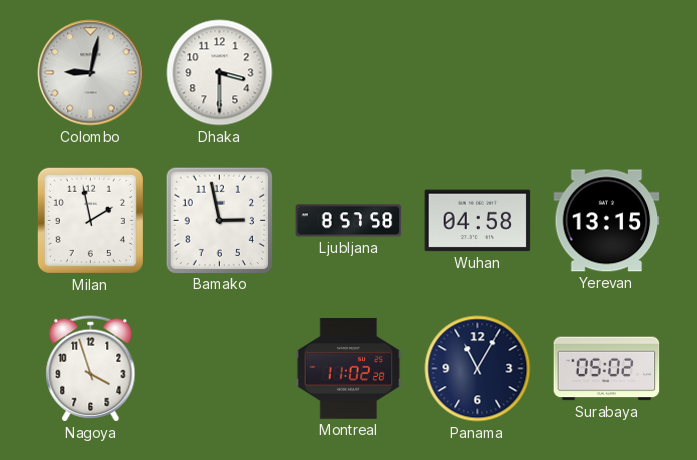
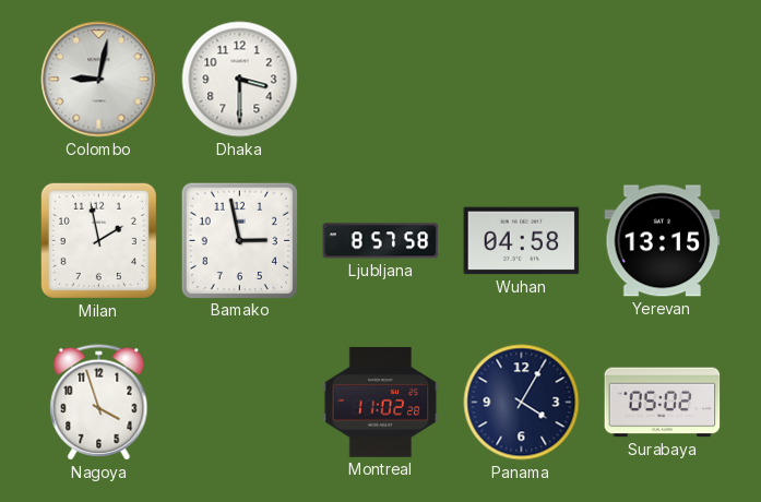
Panama: 11:05 -> 4:05
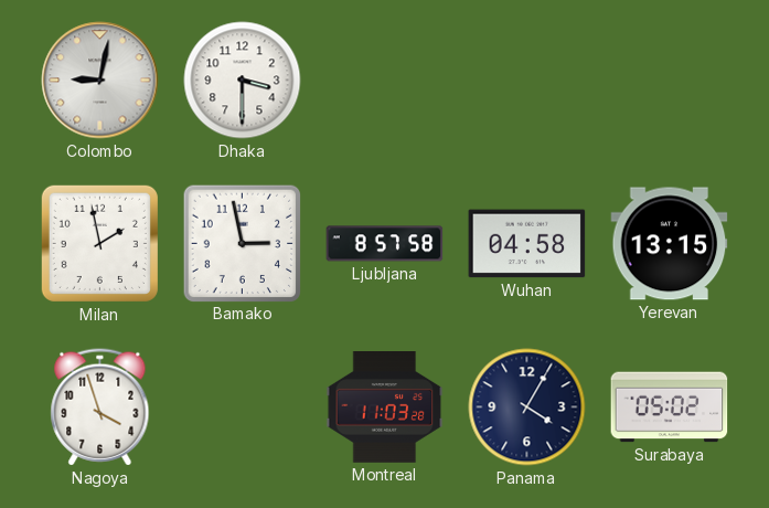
Montreal: 11:02 -> 11:03
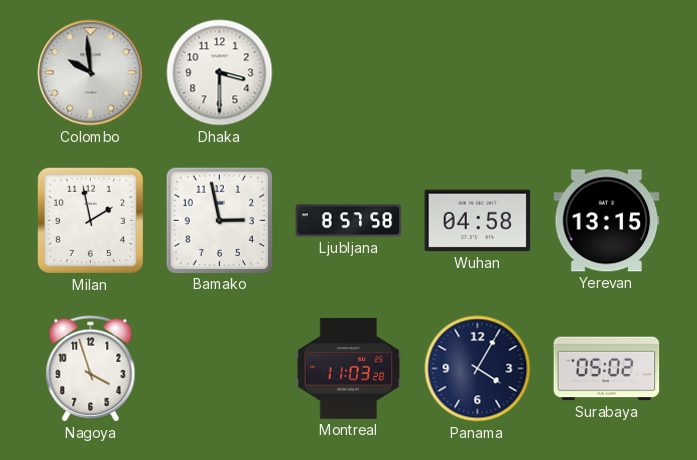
Colombo: 9:02 -> 9:59
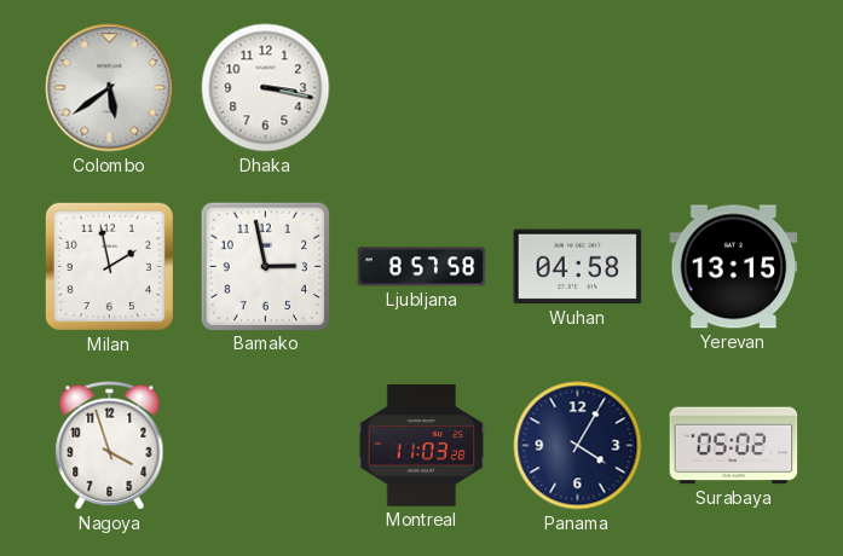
Colombo: 9:59 -> 5:39
Dhaka: 3:30 -> 3:17
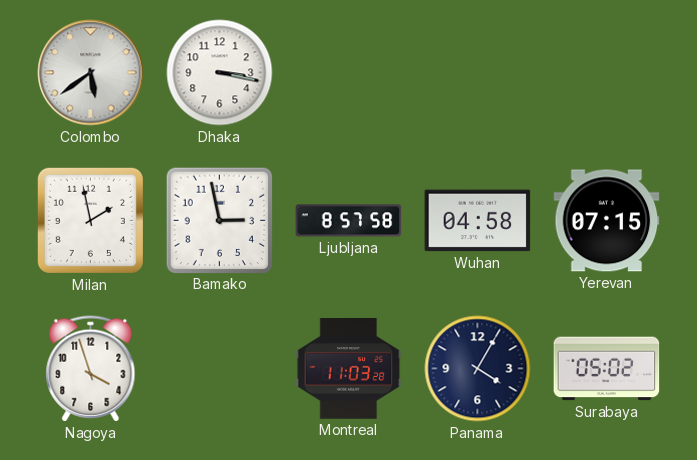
Yerevan: 13:15 -> 07:15
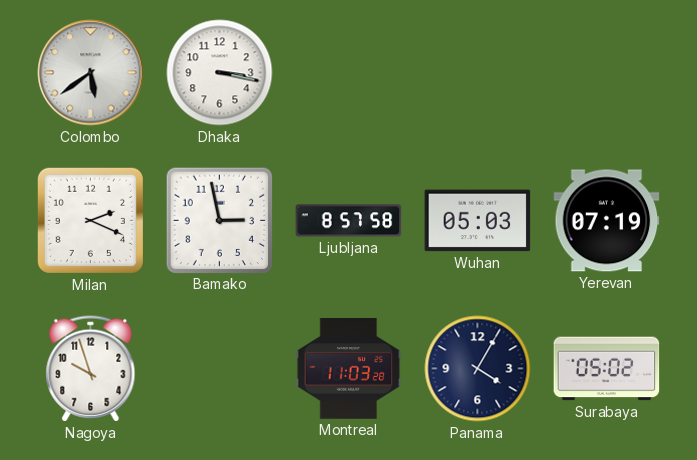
Milan: 1:58 -> 2:19
Wuhan: 04:58 -> 05:03
Yerevan: 07:15 -> 07:19
Nagoya: 3:57 -> 9:57
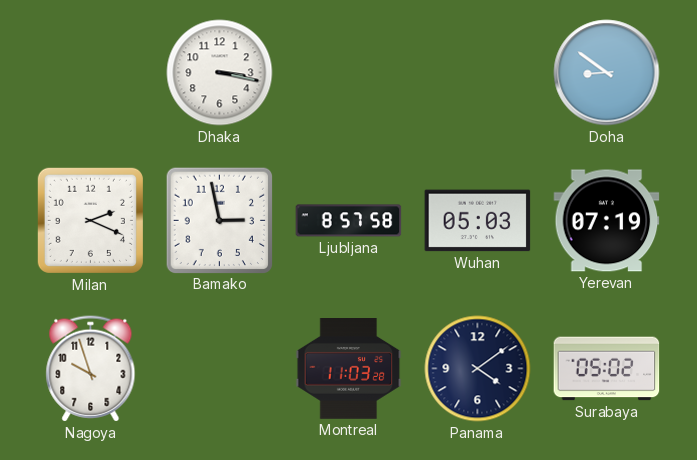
Colombo: 5:39 -> none
Doha: none -> 8:51
Panama: 4:05 -> 4:09
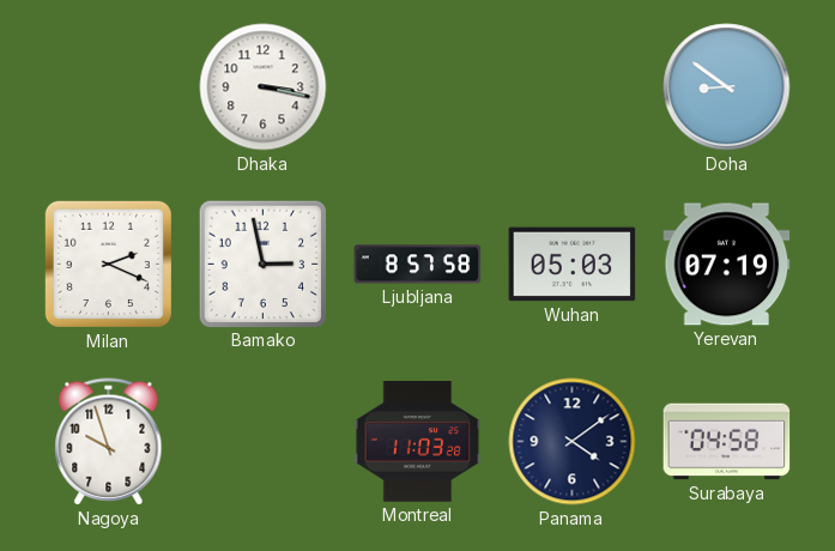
Surabaya: 05:02 -> 04:58
